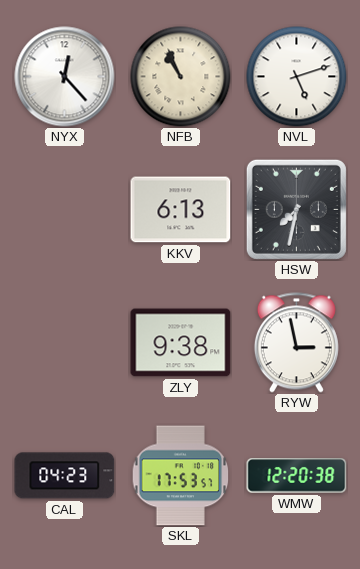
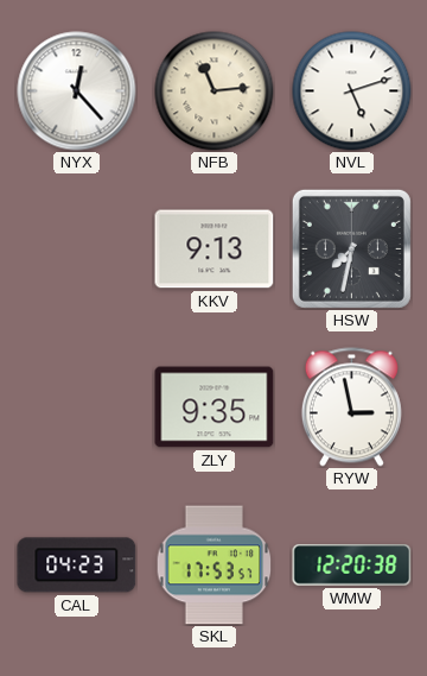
NFB: 10:56 -> 11:14
KKV: 6:13 -> 9:13
ZLY: 9:38 -> 9:35
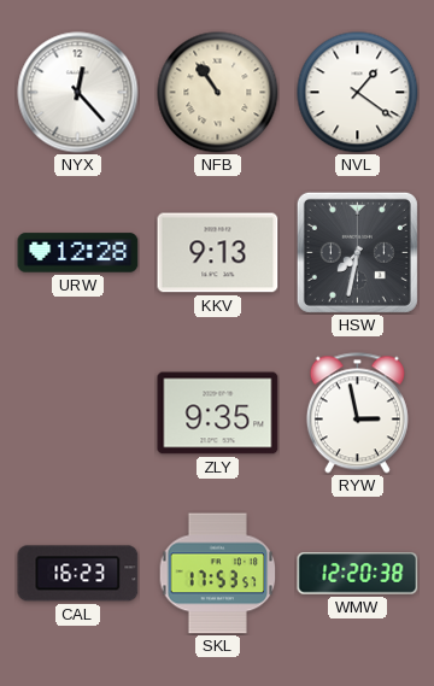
NFB: 11:14 -> 10:54
NVL: 5:12 -> 1:21
URW: none -> 12:28
CAL: 04:23 -> 16:23
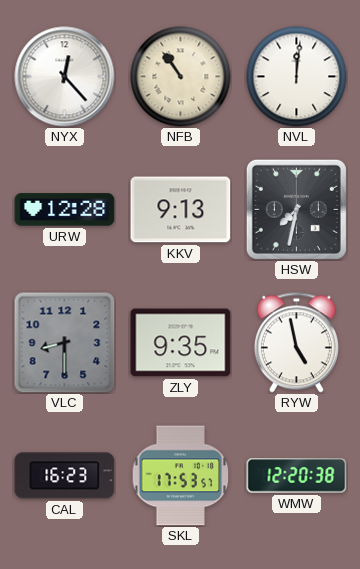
NVL: 1:21 -> 12:01
VLC: none -> 8:30
RYW: 2:58 -> 4:58
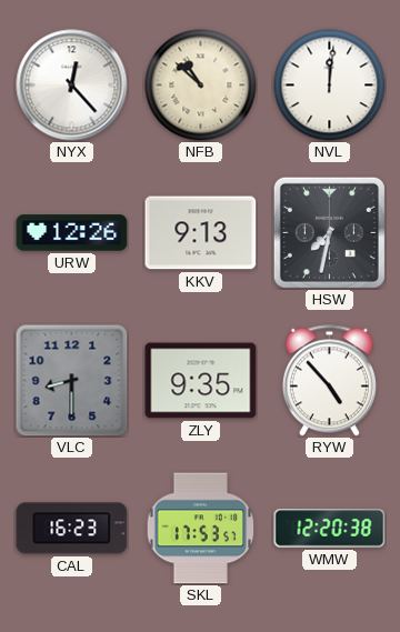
NFB: 10:54 -> 10:52
URW: 12:28 -> 12:26
RYW: 4:58 -> 4:53
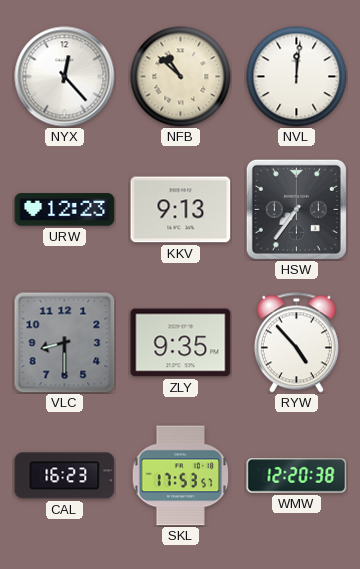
URW: 12:26 -> 12:23
HSW: 7:32 -> 7:36
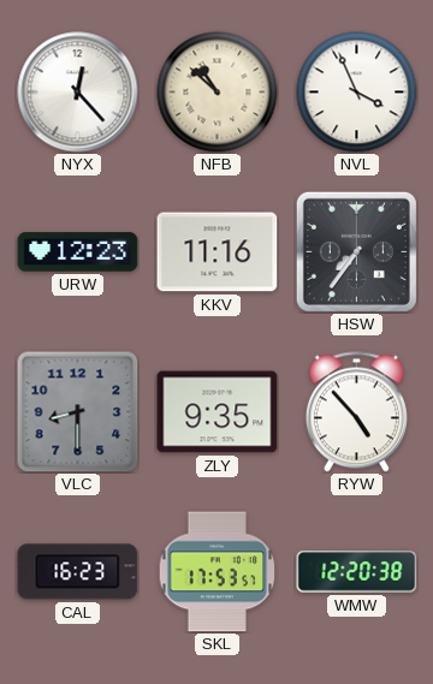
NVL: 12:01 -> 3:56
KKV: 9:13 -> 11:16
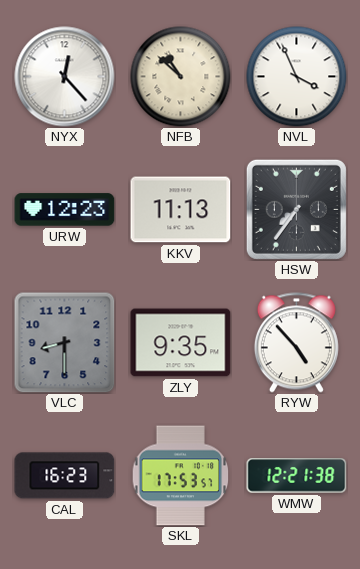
KKV: 11:16 -> 11:13
WMW: 12:20 -> 12:21
